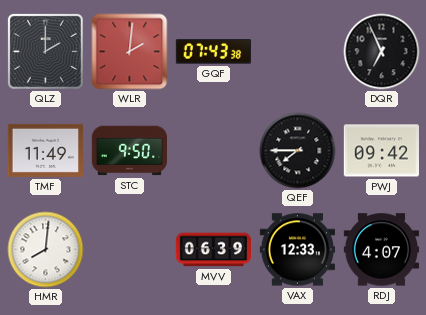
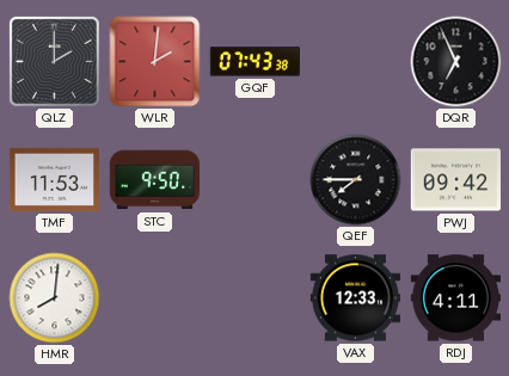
TMF: 11:49 -> 11:53
MVV: 06:39 -> none
RDJ: 4:07 -> 4:11
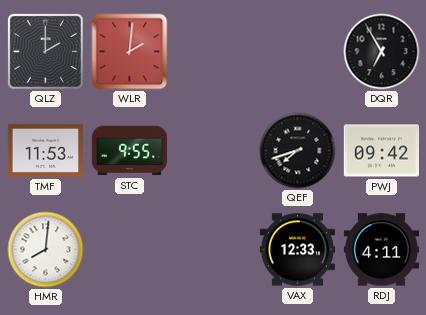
GQF: 07:43 -> none
DQR: 6:56 -> 6:55
STC: 9:50 -> 9:55
QEF: 7:45 -> 7:42
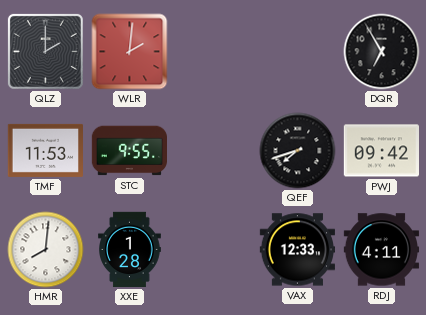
XXE: none -> 1:28
